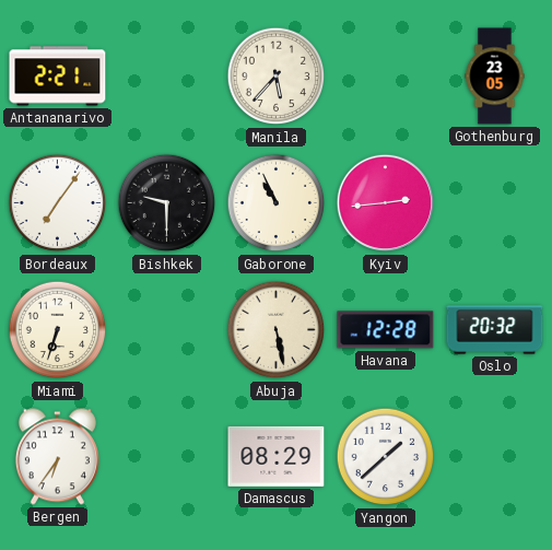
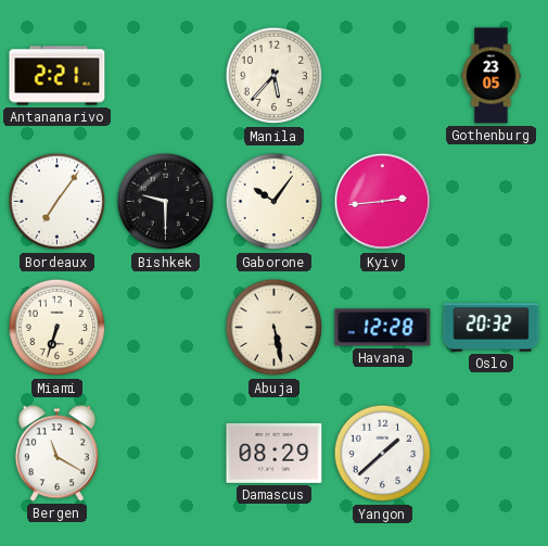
Gaborone: 10:56 -> 10:06
Bergen: 6:36 -> 11:20
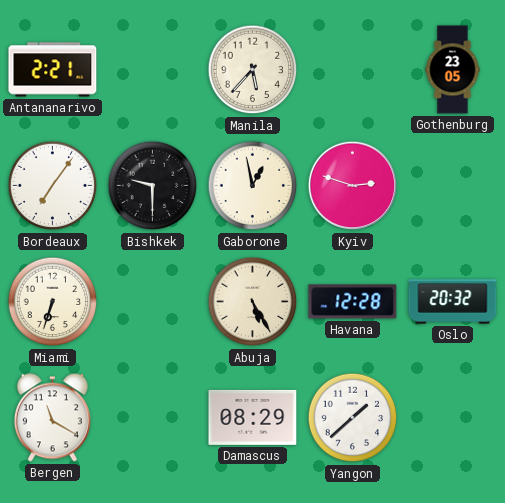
Gaborone: 10:06 -> 12:58
Kyiv: 2:44 -> 2:48
Abuja: 5:28 -> 5:25
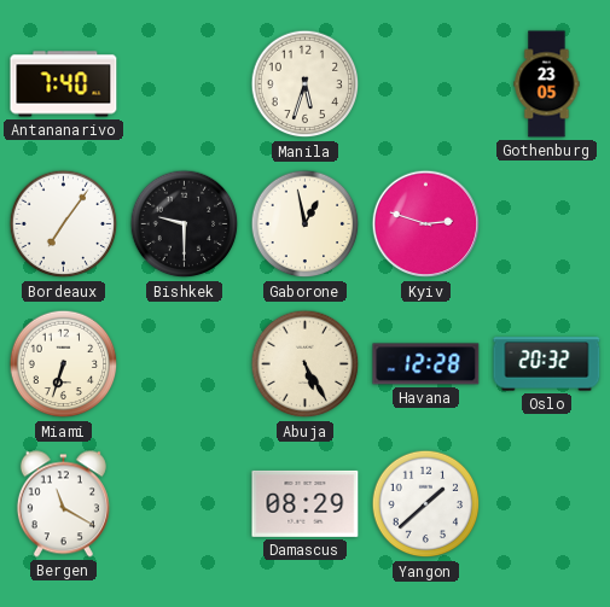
Antananarivo: 2:21 -> 7:40
Manila: 5:37 -> 5:33
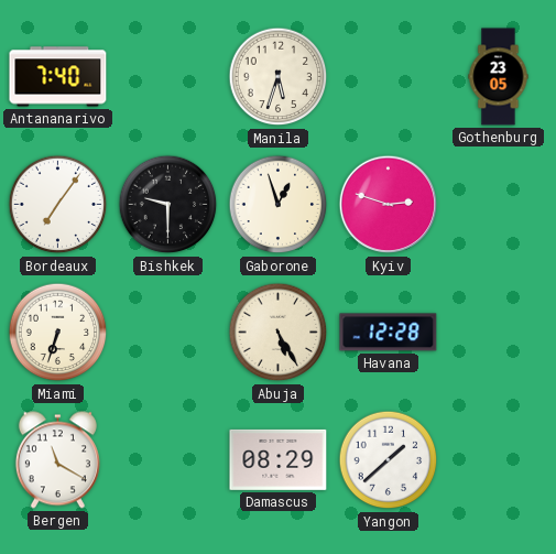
Gaborone: 12:58 -> 12:57
Oslo: 20:32 -> none
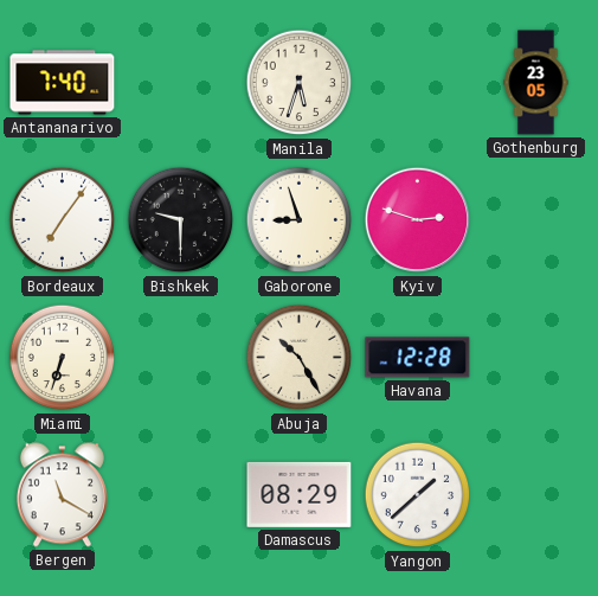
Gaborone: 12:57 -> 8:57
Abuja: 5:25 -> 10:25
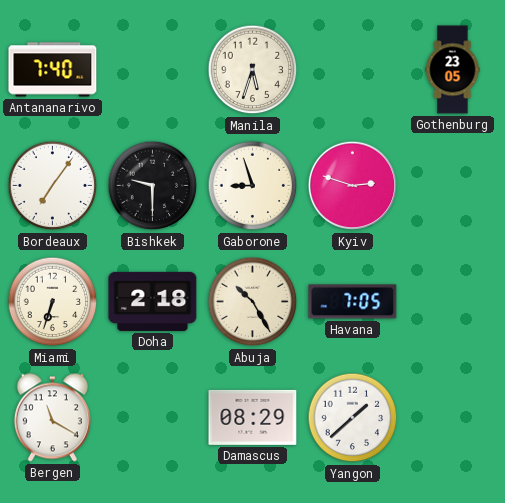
Doha: none -> 2:18
Havana: 12:28 -> 7:05
